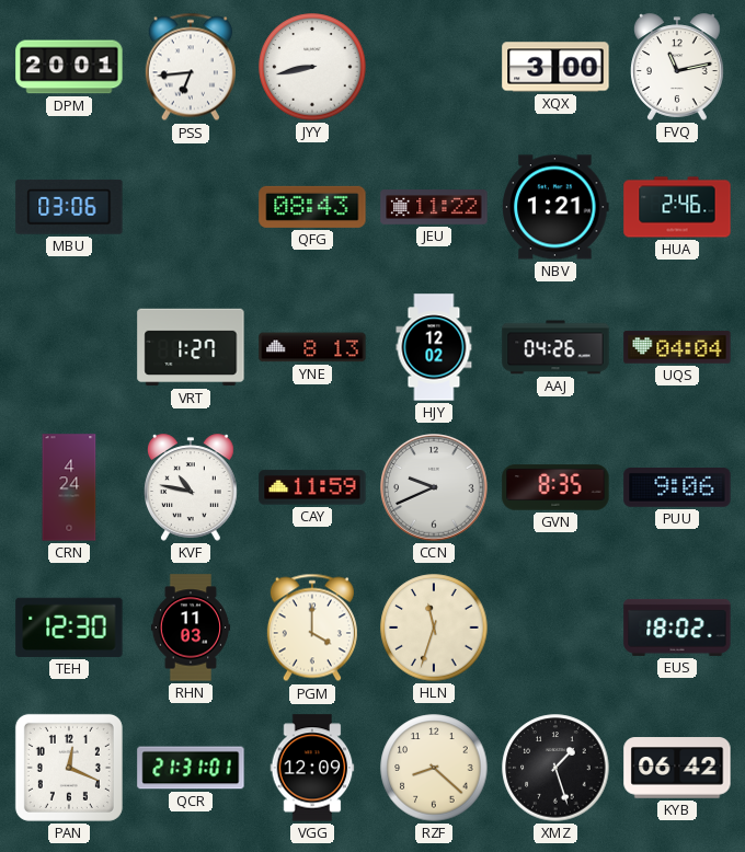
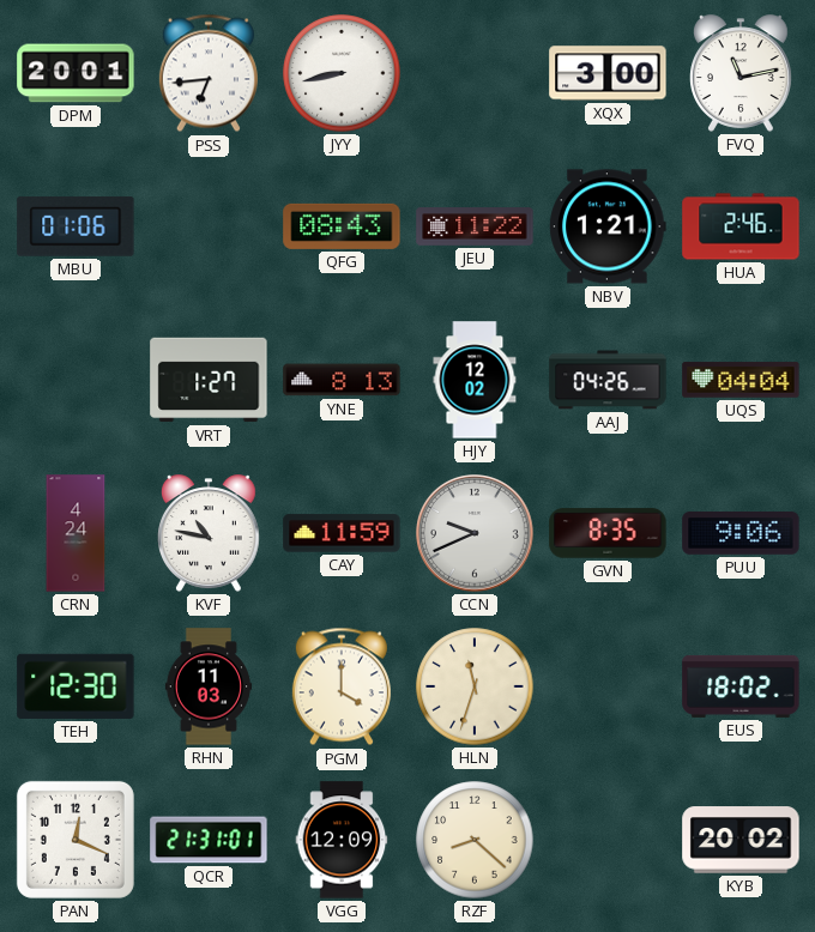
MBU: 03:06 -> 01:06
XMZ: 1:27 -> none
KYB: 06:42 -> 20:02
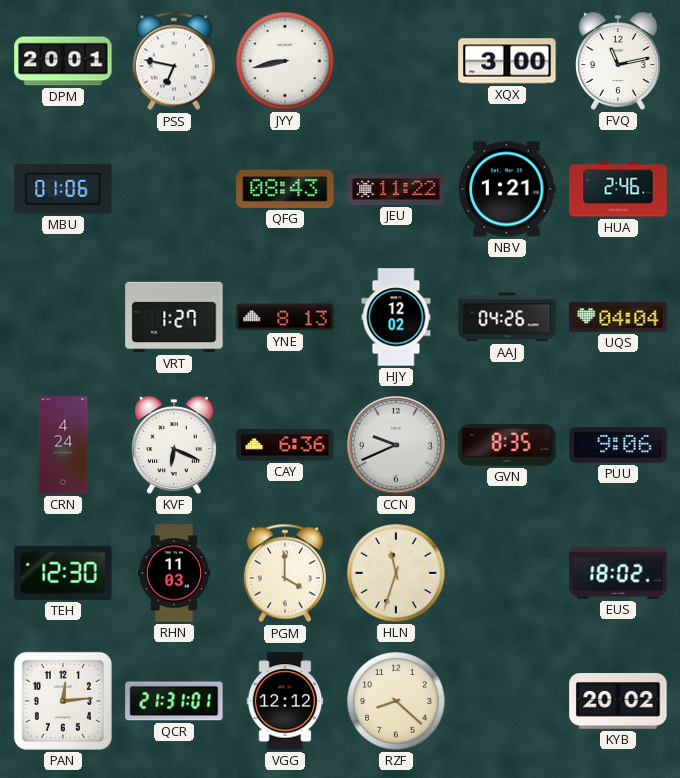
PSS: 6:44 -> 6:47
KVF: 10:47 -> 6:19
CAY: 11:59 -> 6:36
PAN: 12:19 -> 12:14
VGG: 12:09 -> 12:12
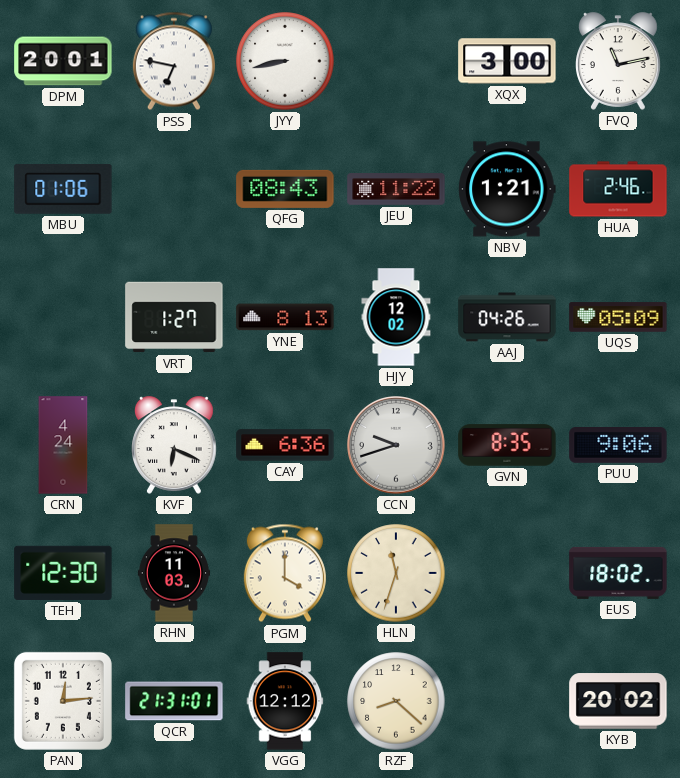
UQS: 04:04 -> 05:09
CCN: 9:41 -> 9:42
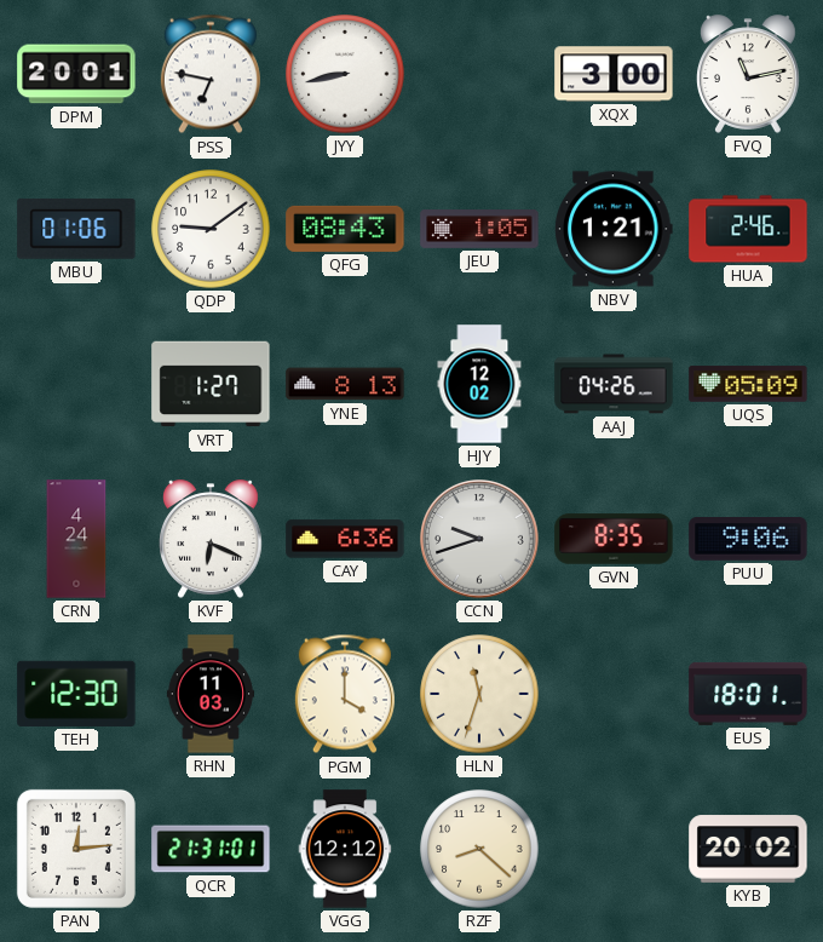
QDP: none -> 9:09
JEU: 11:22 -> 1:05
EUS: 18:02 -> 18:01
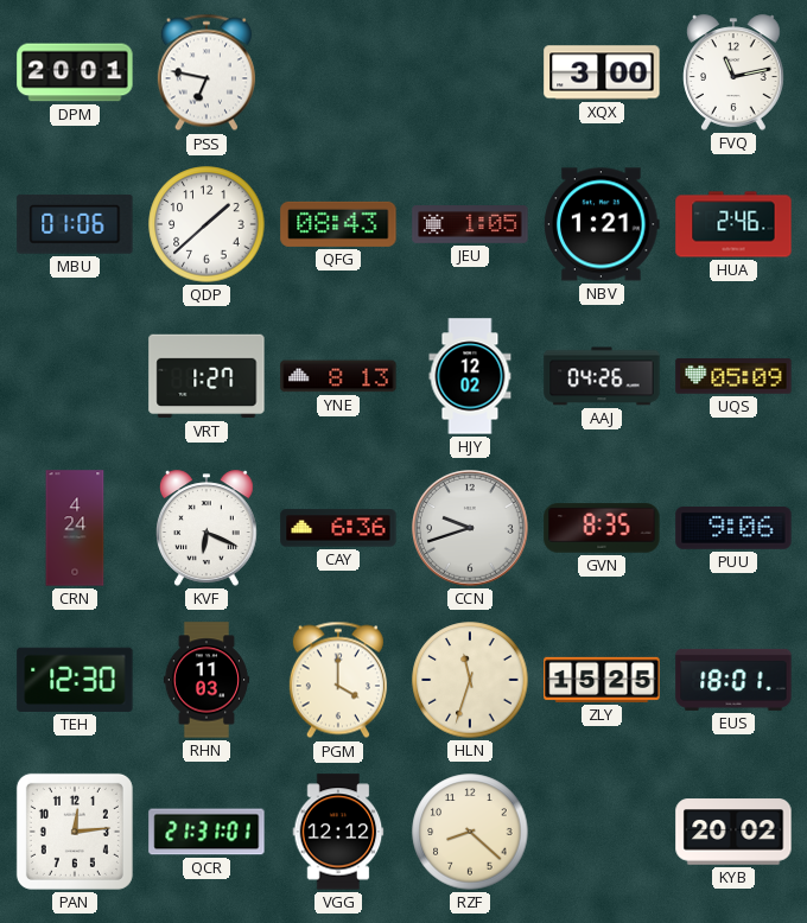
JYY: 8:43 -> none
QDP: 9:09 -> 1:38
ZLY: none -> 15:25
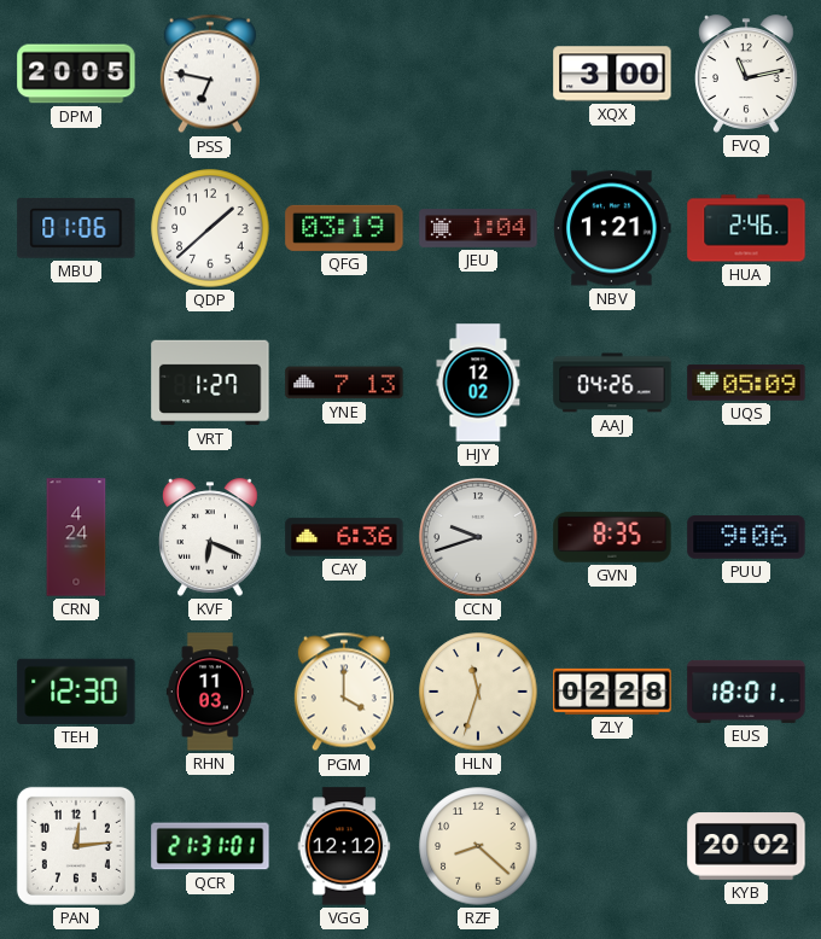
DPM: 20:01 -> 20:05
QFG: 08:43 -> 03:19
JEU: 1:05 -> 1:04
YNE: 8:13 -> 7:13
ZLY: 15:25 -> 02:28
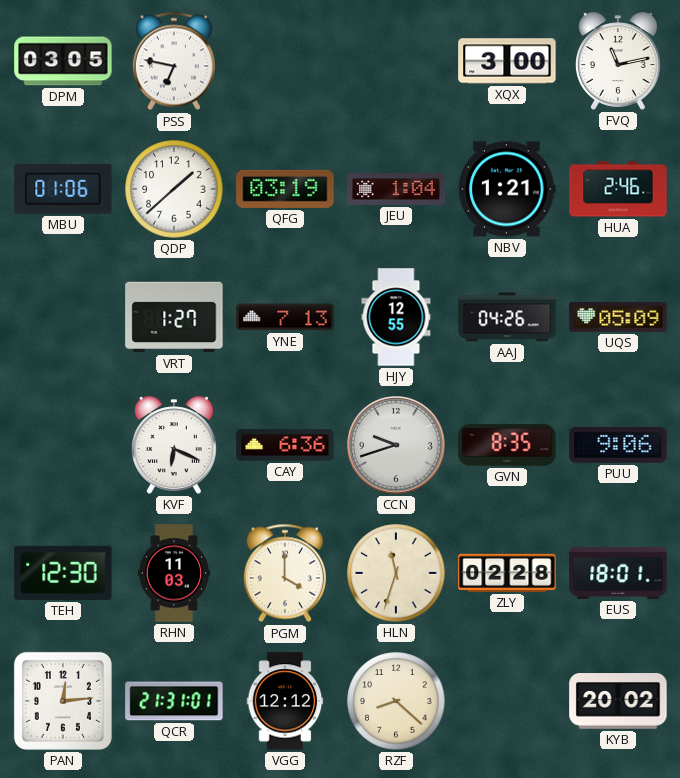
DPM: 20:05 -> 03:05
HJY: 12:02 -> 12:55
CRN: 4:24 -> none
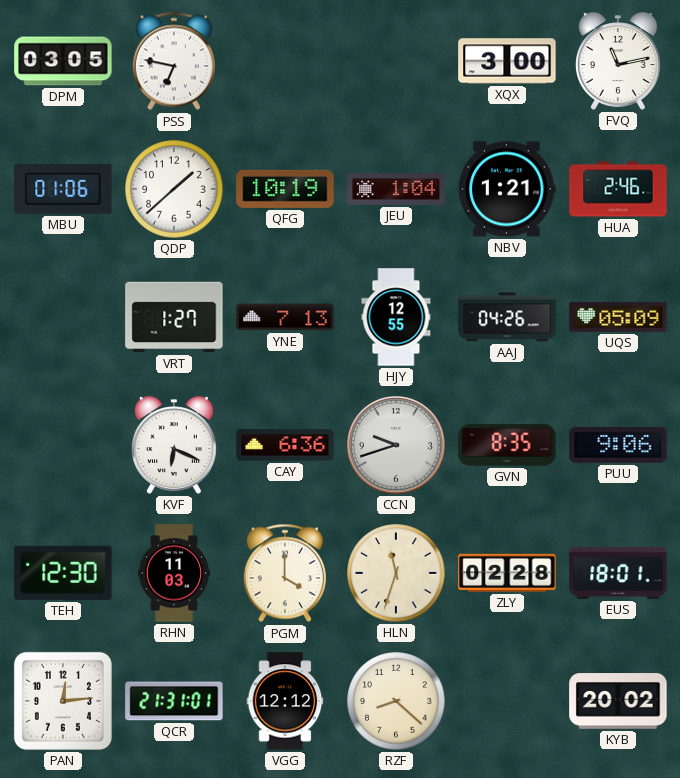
QFG: 03:19 -> 10:19
